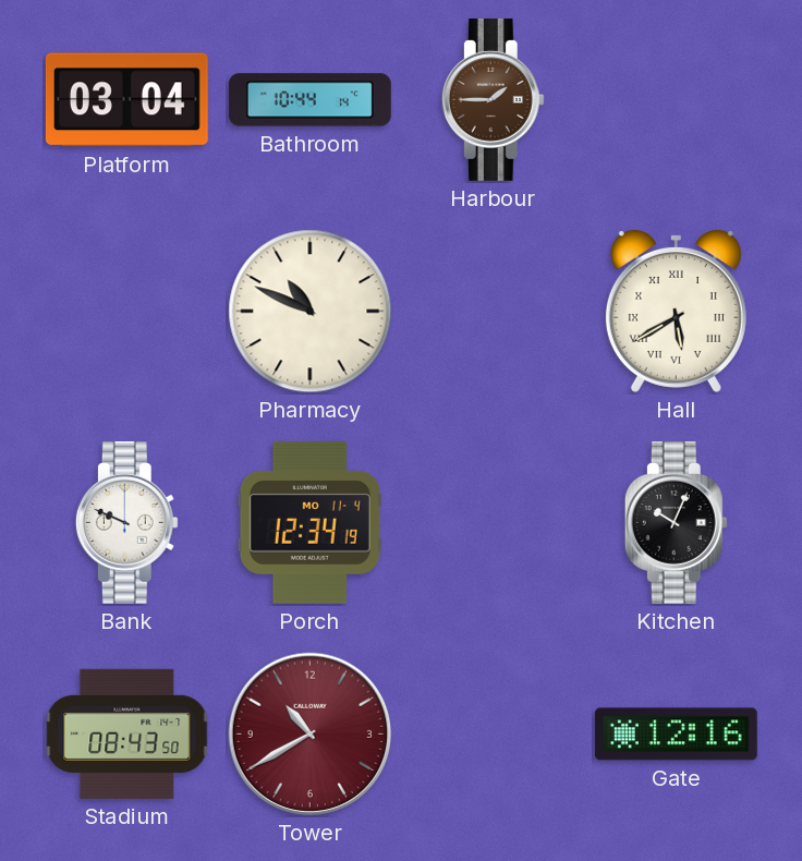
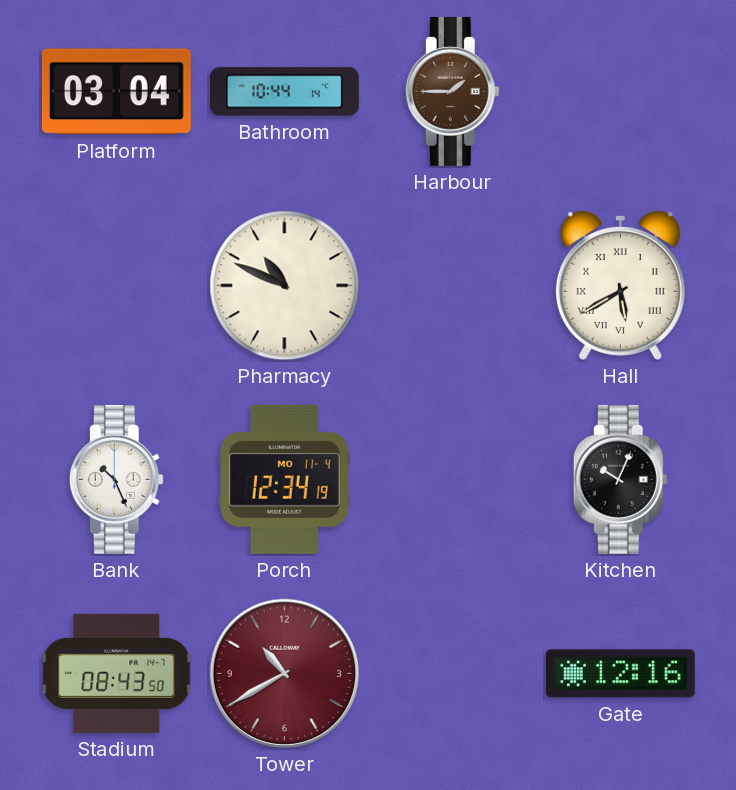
Bank: 9:49 -> 10:26
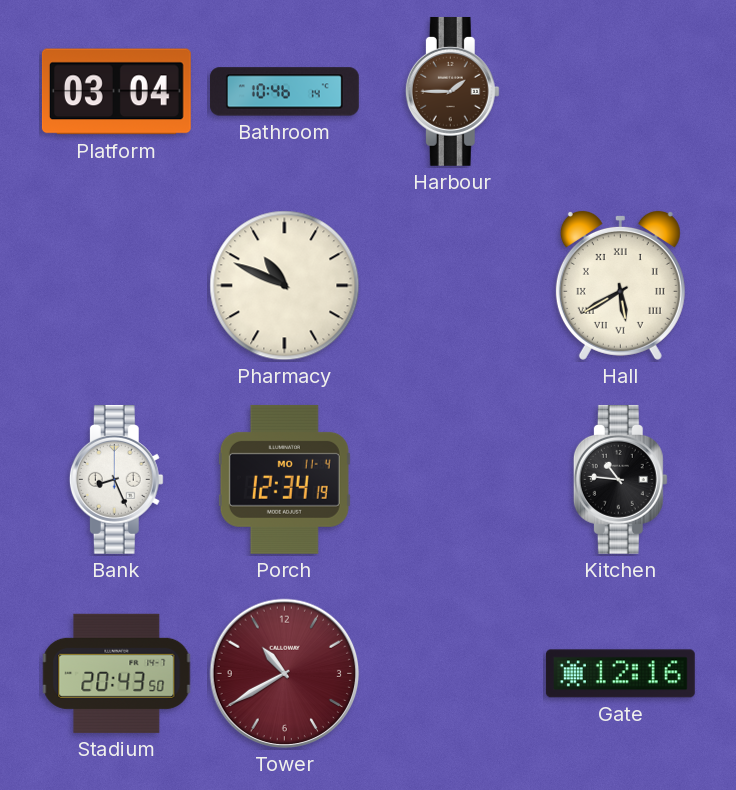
Bathroom: 10:44 -> 10:46
Bank: 10:26 -> 8:26
Kitchen: 10:04 -> 10:46
Stadium: 08:43 -> 20:43
